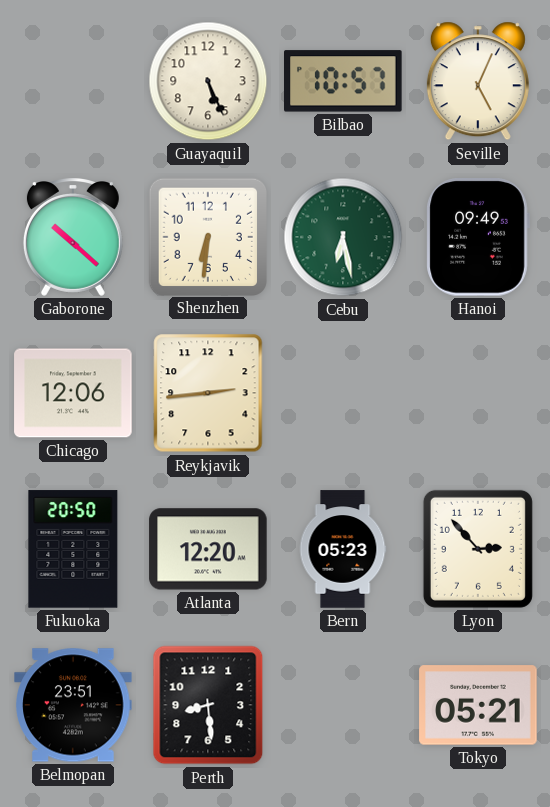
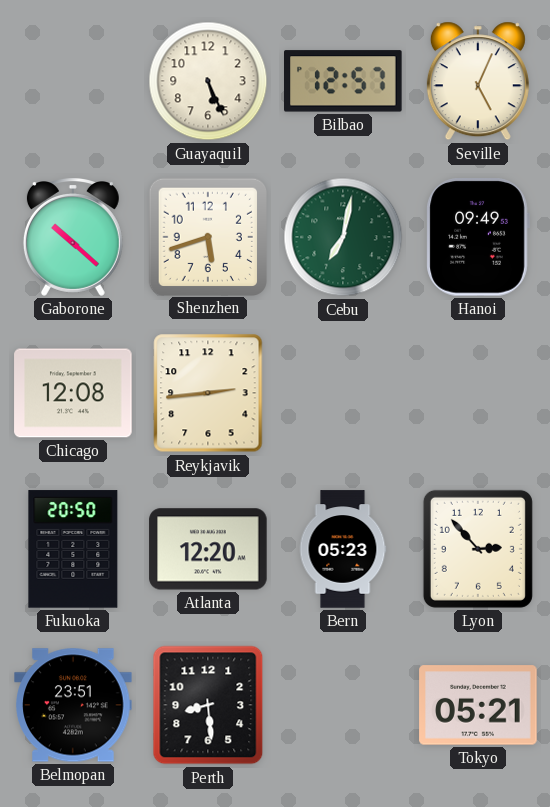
Bilbao: 10:57 -> 12:57
Shenzhen: 6:31 -> 5:42
Cebu: 6:28 -> 7:02
Chicago: 12:06 -> 12:08
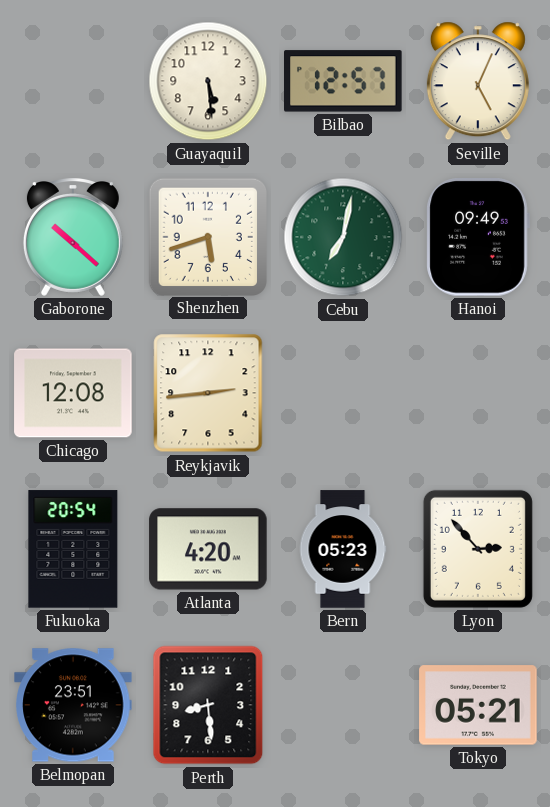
Guayaquil: 5:26 -> 5:29
Fukuoka: 20:50 -> 20:54
Atlanta: 12:20 -> 4:20
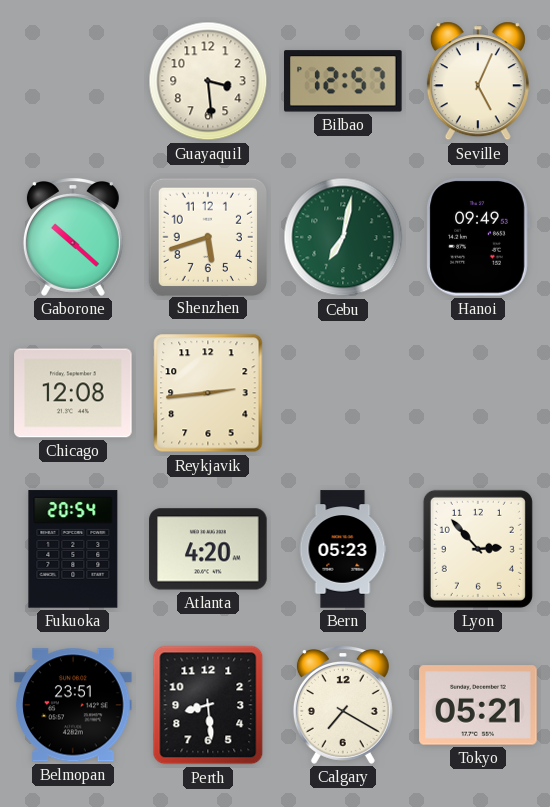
Guayaquil: 5:29 -> 3:29
Calgary: none -> 7:20
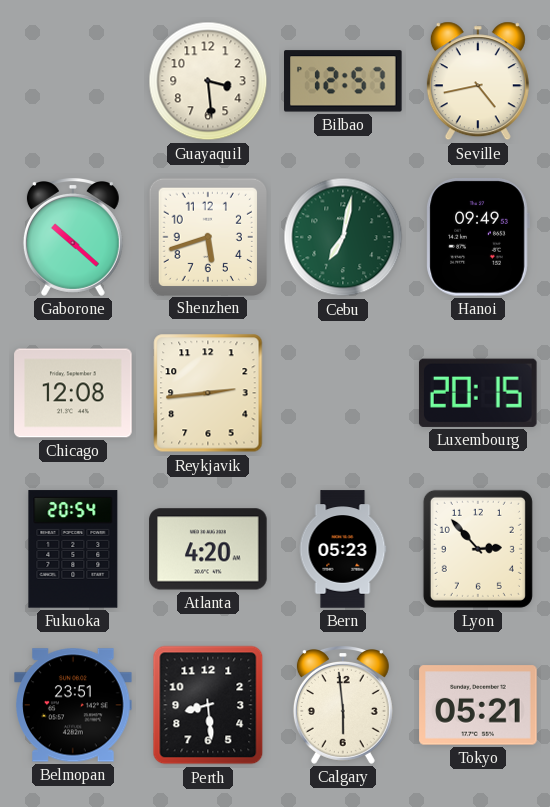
Seville: 5:04 -> 4:43
Luxembourg: none -> 20:15
Calgary: 7:20 -> 5:59
